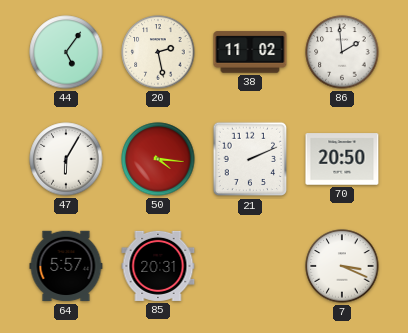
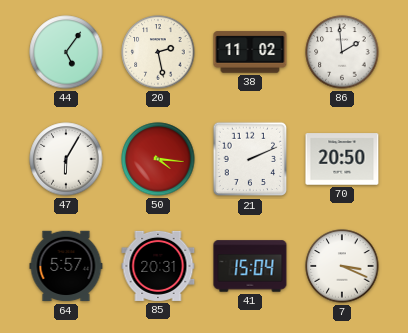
41: none -> 15:04
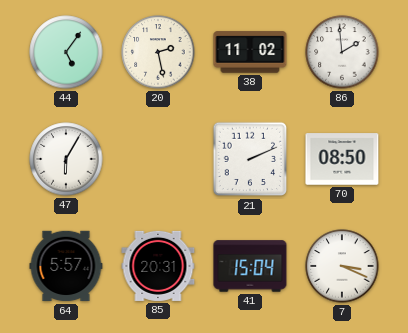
50: 4:16 -> none
70: 20:50 -> 08:50
